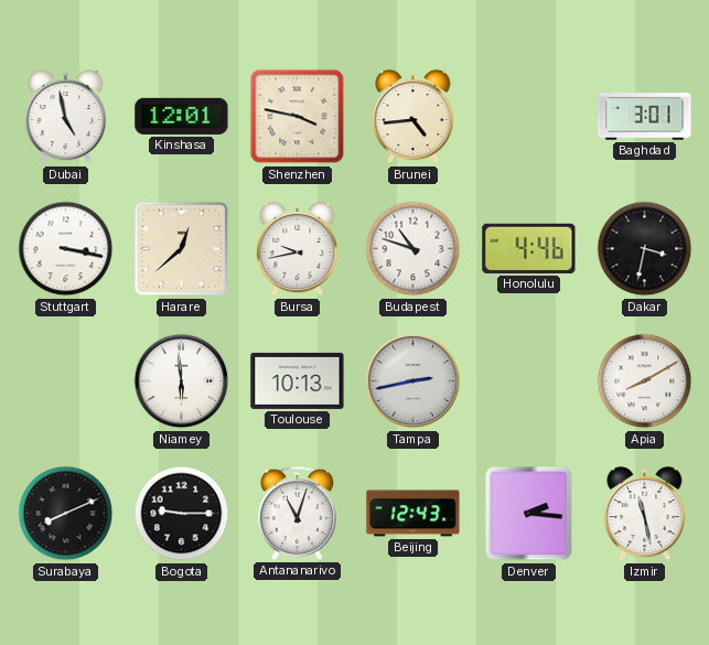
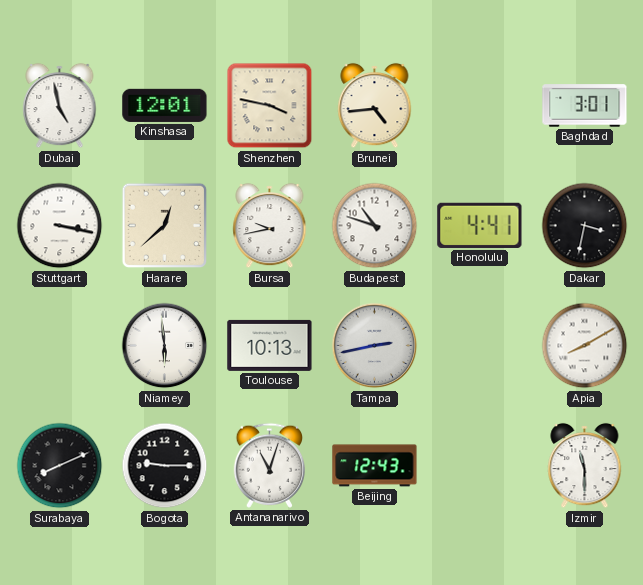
Honolulu: 4:46 -> 4:41
Denver: 2:16 -> none
Izmir: 11:28 -> 11:30
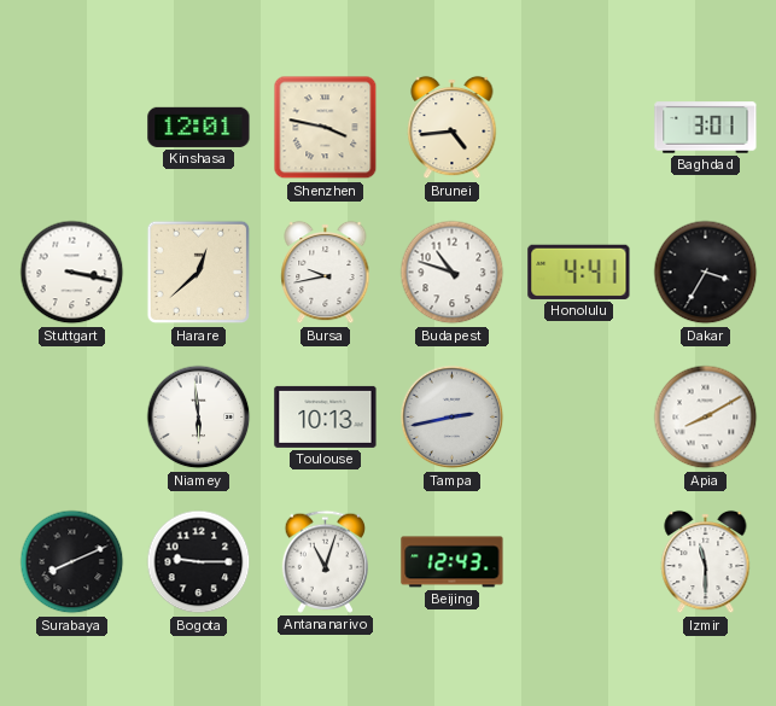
Dubai: 4:58 -> none
Dakar: 3:32 -> 3:35
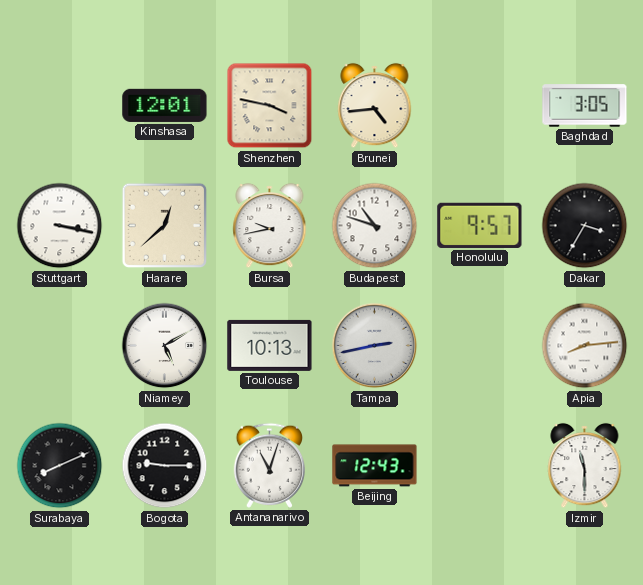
Baghdad: 3:01 -> 3:05
Honolulu: 4:41 -> 9:57
Niamey: 5:59 -> 5:10
Apia: 8:10 -> 8:14
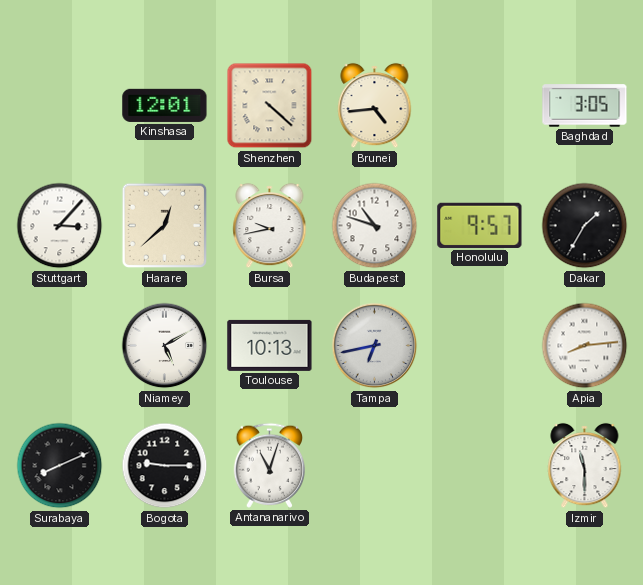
Shenzhen: 3:47 -> 4:22
Stuttgart: 3:17 -> 3:07
Dakar: 3:35 -> 1:35
Tampa: 2:43 -> 6:43
Beijing: 12:43 -> none
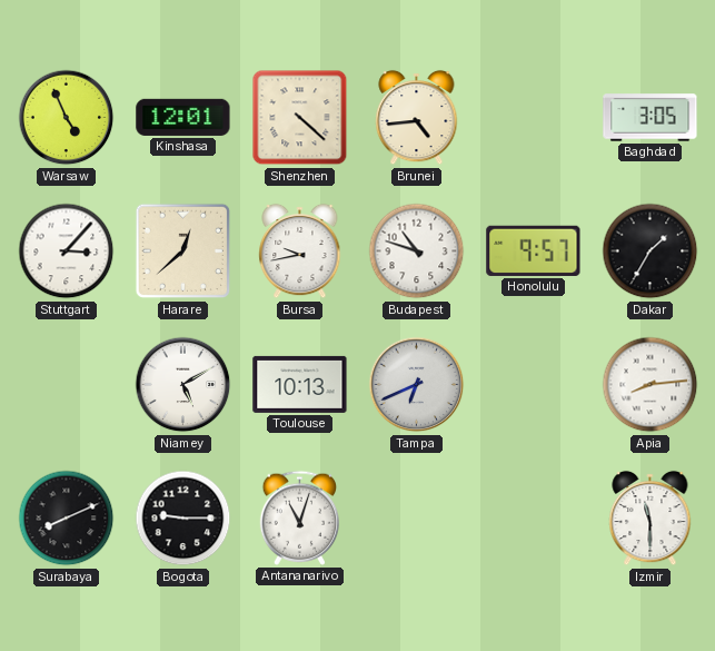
Warsaw: none -> 4:56
Tampa: 6:43 -> 6:41
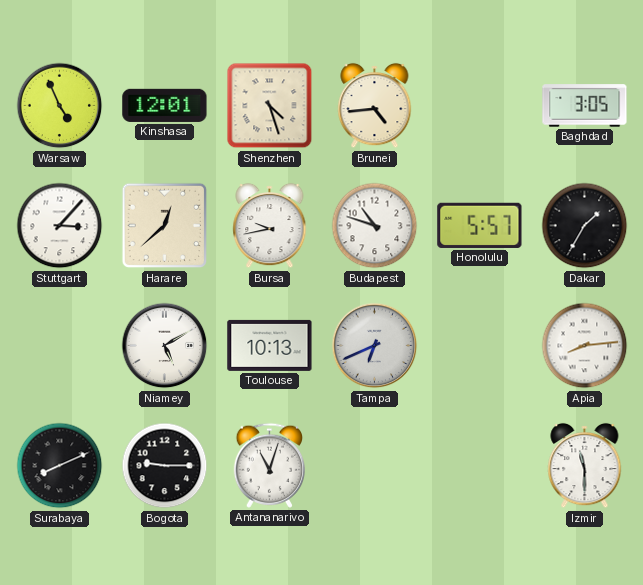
Shenzhen: 4:22 -> 4:27
Honolulu: 9:57 -> 5:57
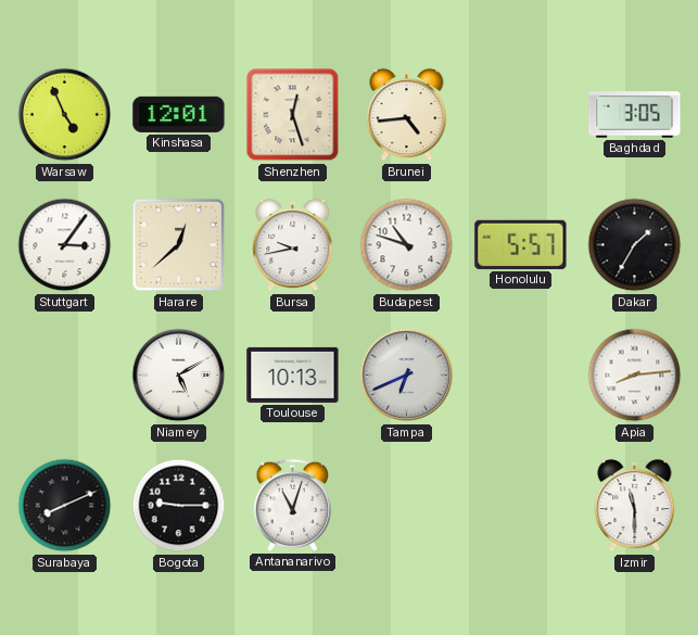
Shenzhen: 4:27 -> 12:27
Stuttgart: 3:07 -> 3:06
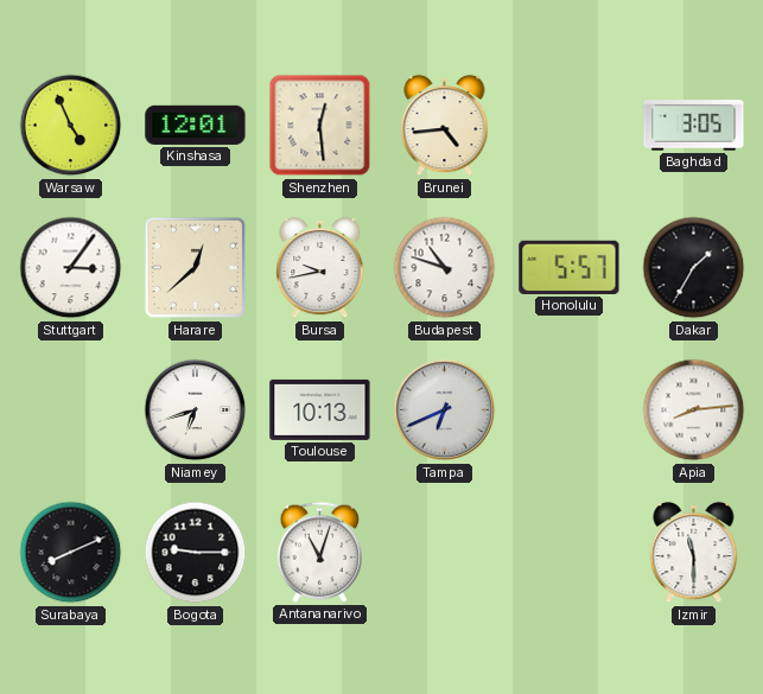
Shenzhen: 12:27 -> 12:29
Niamey: 5:10 -> 6:42
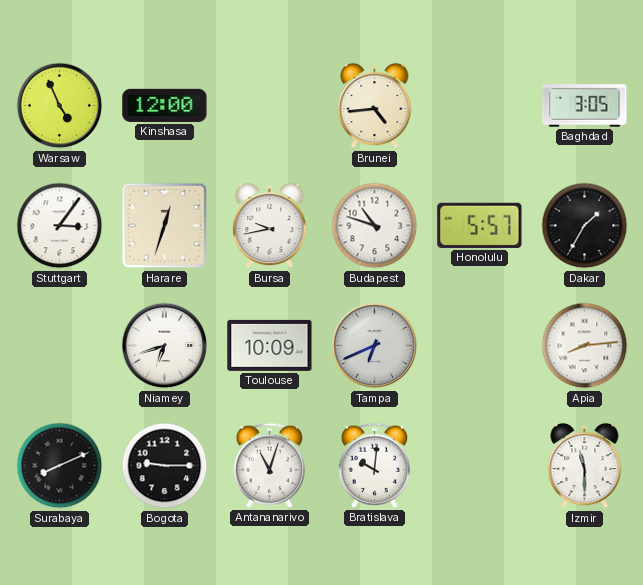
Kinshasa: 12:01 -> 12:00
Shenzhen: 12:29 -> none
Harare: 12:38 -> 12:33
Toulouse: 10:13 -> 10:09
Bratislava: none -> 10:01
